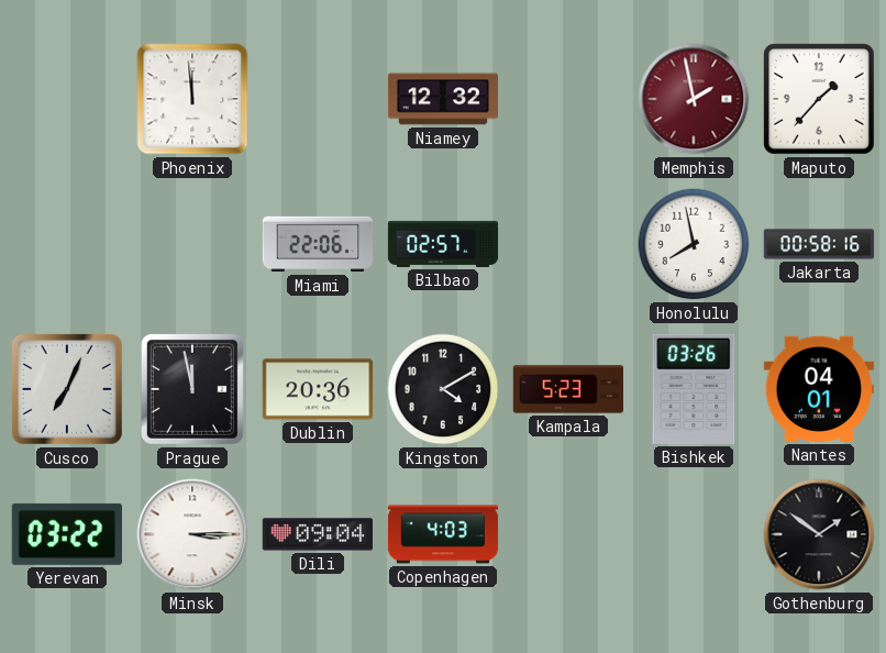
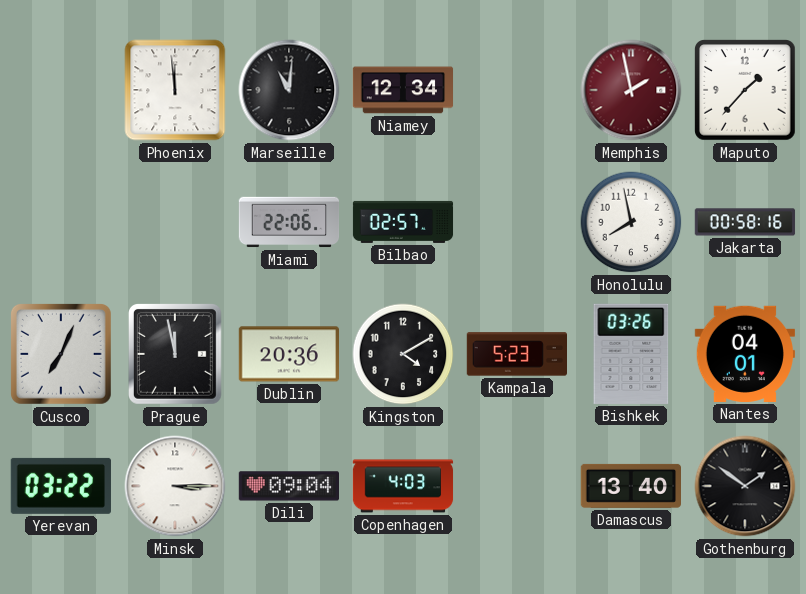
Marseille: none -> 11:01
Niamey: 12:32 -> 12:34
Damascus: none -> 13:40
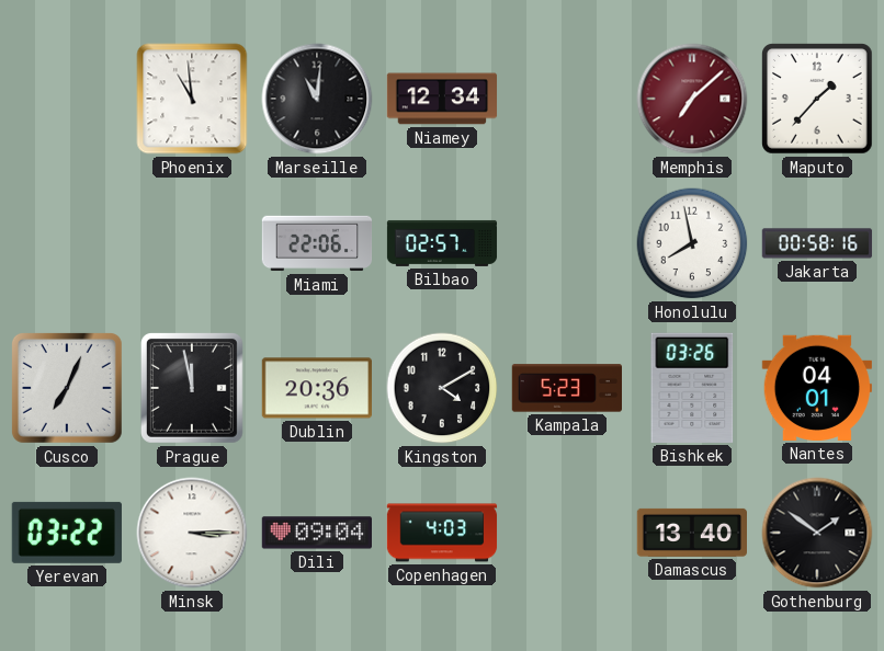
Phoenix: 11:59 -> 10:59
Memphis: 1:58 -> 7:08
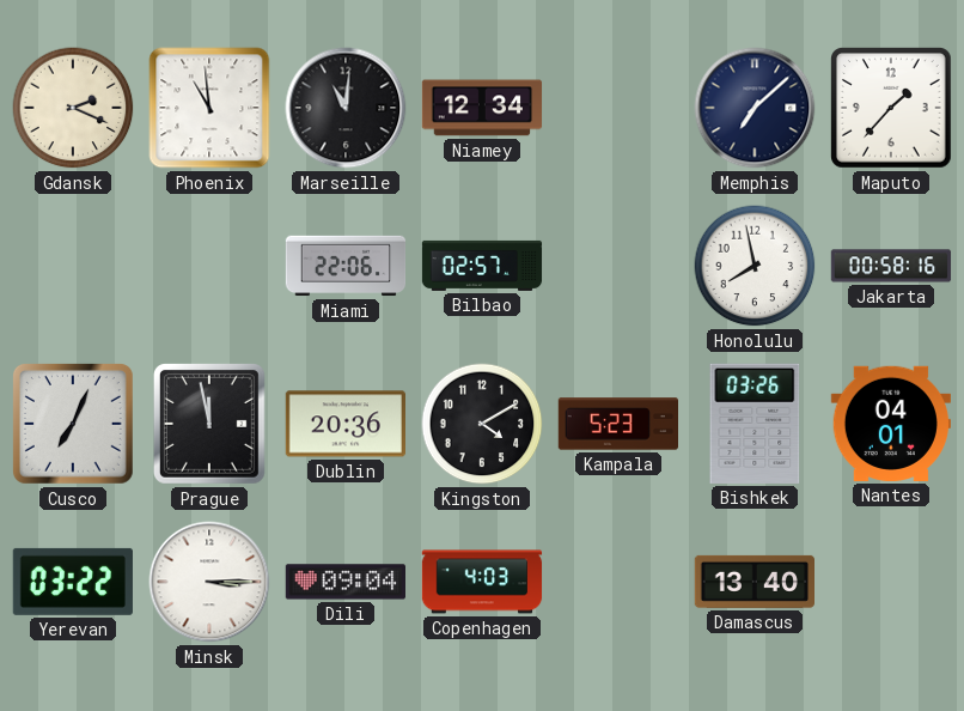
Gdansk: none -> 2:19
Memphis dial: burgundy -> navy
Gothenburg: 1:51 -> none
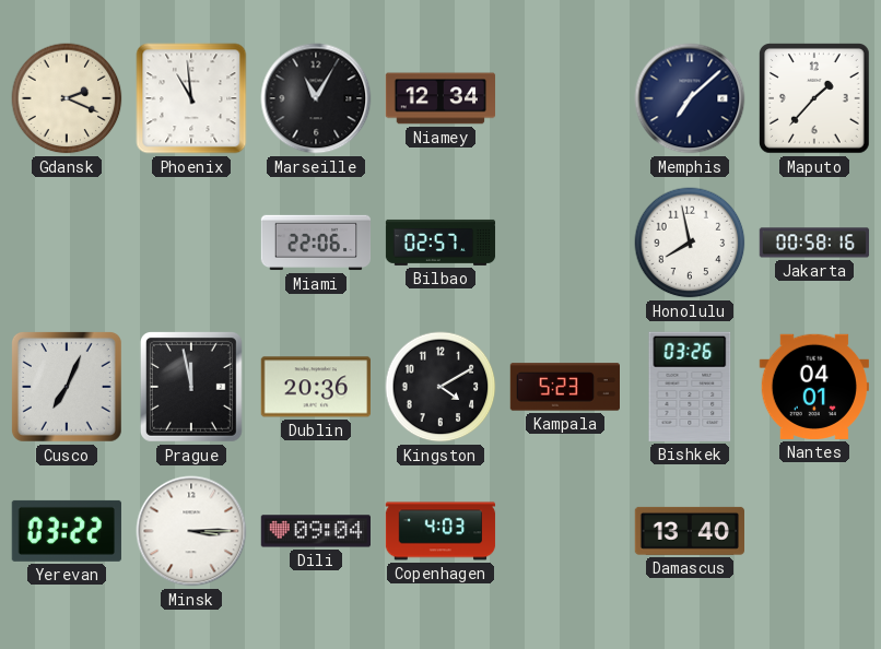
Marseille: 11:01 -> 11:05
